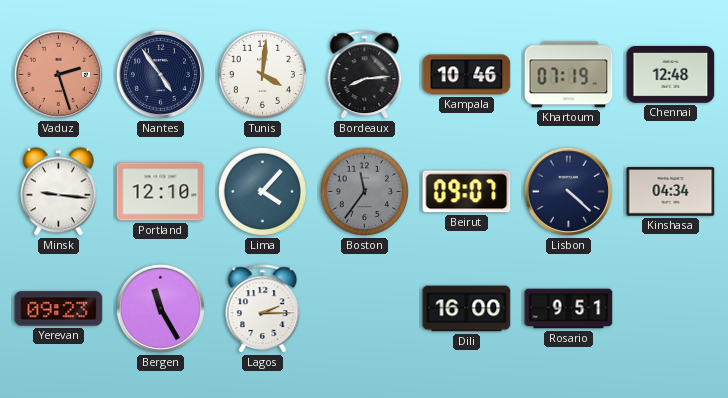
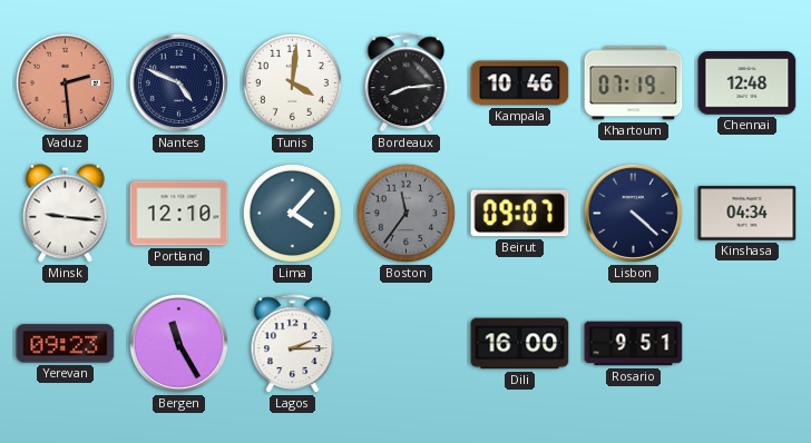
Vaduz: 2:27 -> 2:29
Nantes: 4:54 -> 4:49
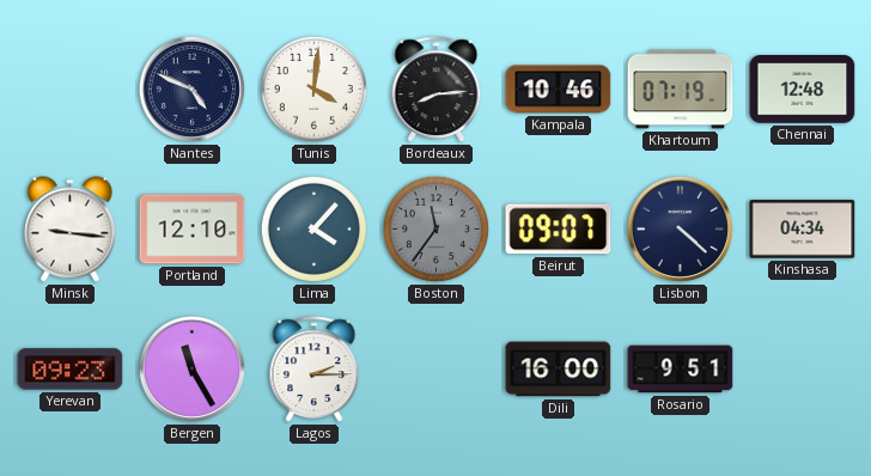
Vaduz: 2:29 -> none
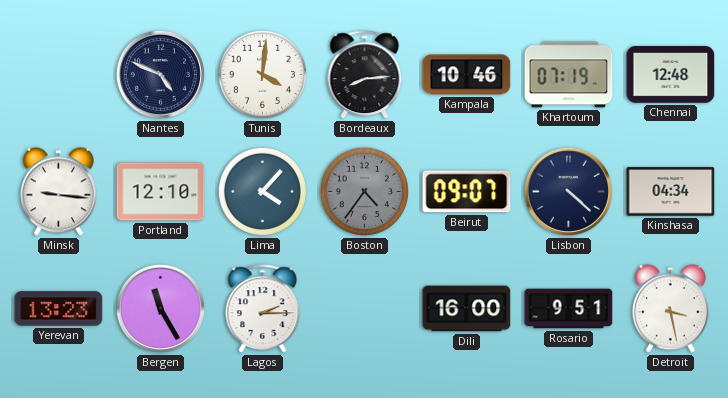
Boston: 11:36 -> 4:36
Yerevan: 09:23 -> 13:23
Detroit: none -> 3:28
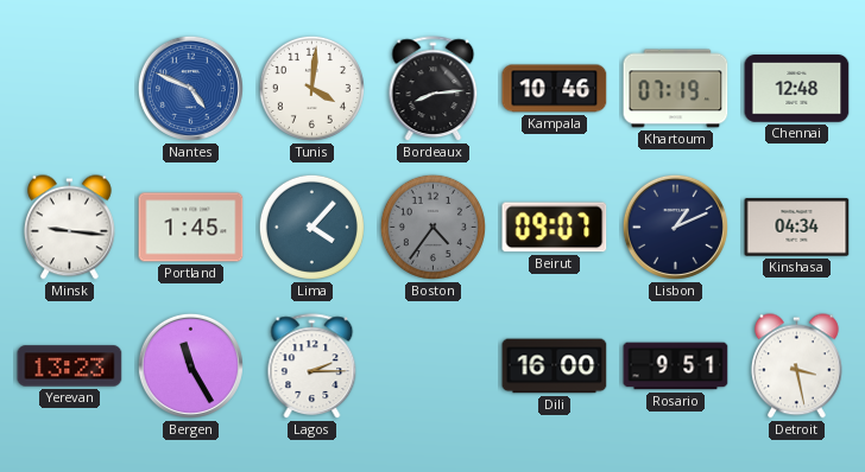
Nantes dial: navy -> blue
Portland: 12:10 -> 1:45
Lisbon: 4:22 -> 1:11
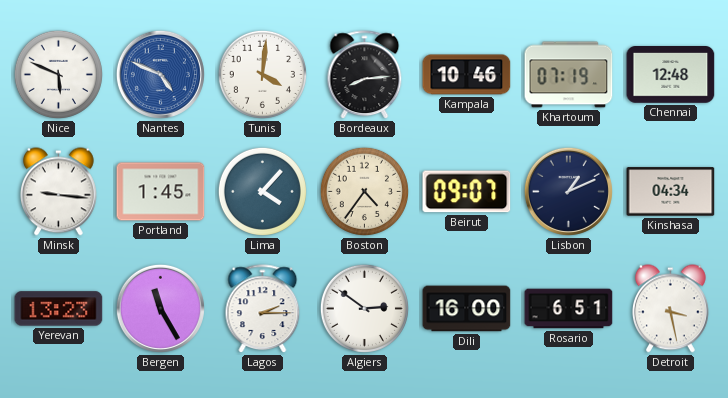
Nice: none -> 5:49
Boston dial: grey -> cream
Algiers: none -> 2:51
Rosario: 9:51 -> 6:51
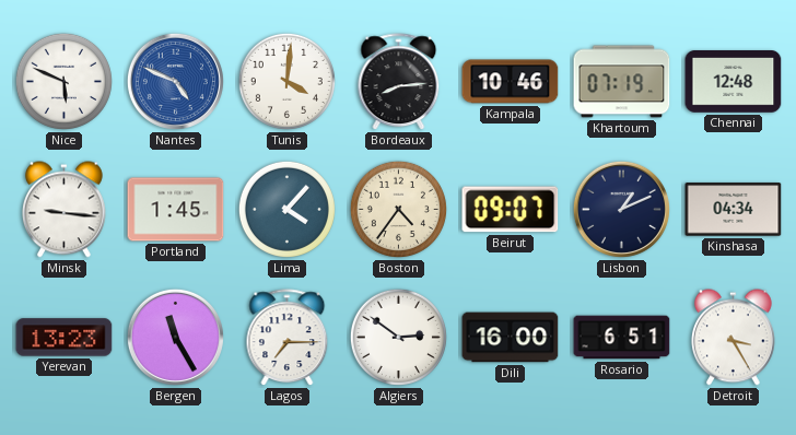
Lagos: 2:15 -> 7:15
Detroit: 3:28 -> 3:25
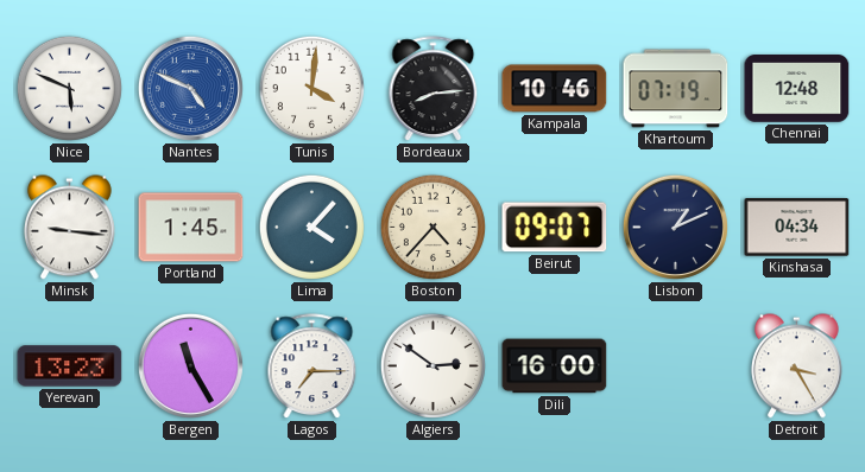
Boston: 4:36 -> 4:37
Rosario: 6:51 -> none
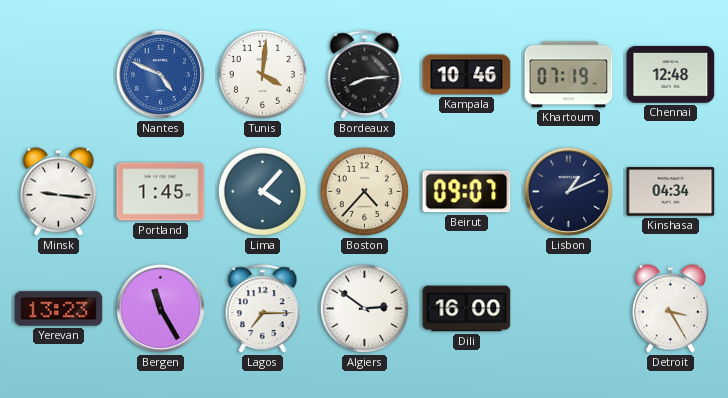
Nice: 5:49 -> none
